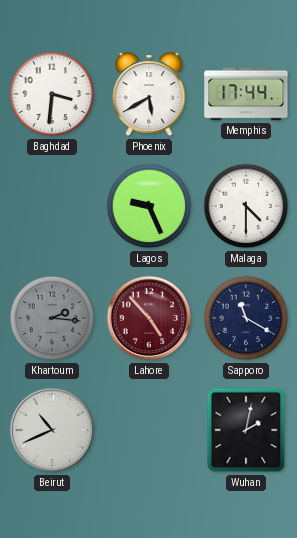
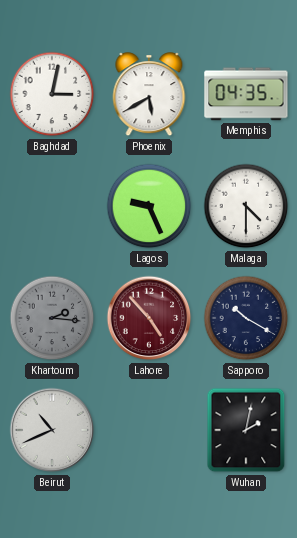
Baghdad: 3:31 -> 3:02
Memphis: 17:44 -> 04:35
Sapporo: 11:20 -> 10:20
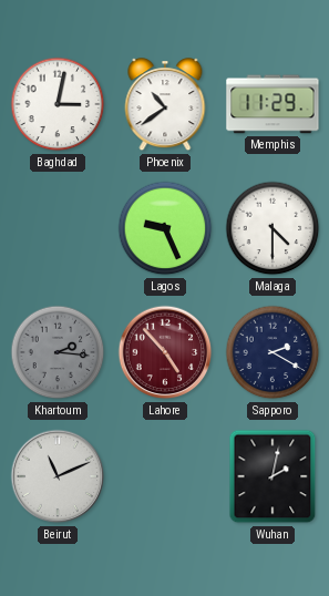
Phoenix: 5:40 -> 10:39
Memphis: 04:35 -> 11:29
Sapporo: 10:20 -> 2:20
Beirut: 10:41 -> 11:11
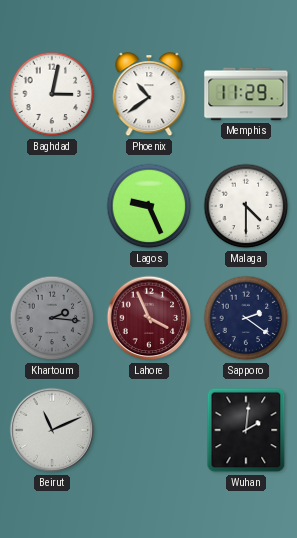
Lahore: 4:53 -> 3:56
Sapporo: 2:20 -> 2:21
Wuhan: 2:02 -> 2:01
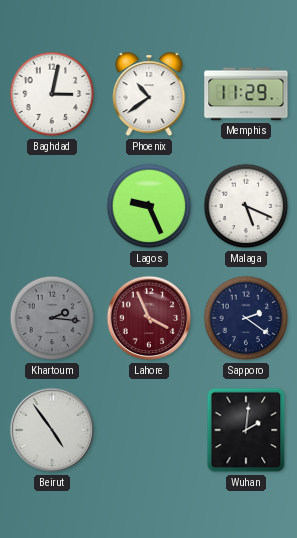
Malaga: 4:30 -> 5:19
Beirut: 11:11 -> 4:54
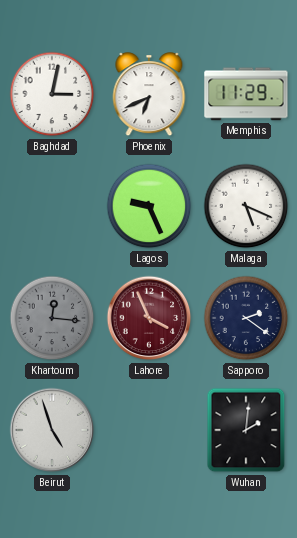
Phoenix: 10:39 -> 6:41
Khartoum: 2:16 -> 12:16
Beirut: 4:54 -> 4:57
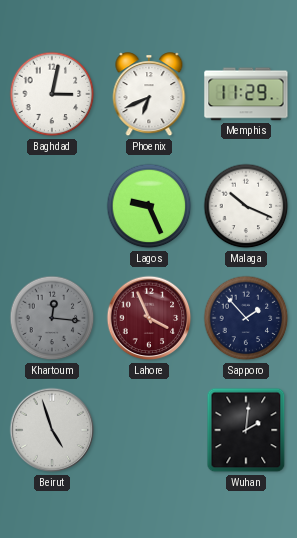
Malaga: 5:19 -> 10:19
Sapporo: 2:21 -> 1:53
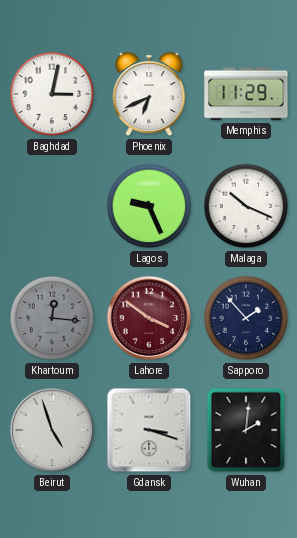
Lahore: 3:56 -> 3:51
Gdansk: none -> 3:18
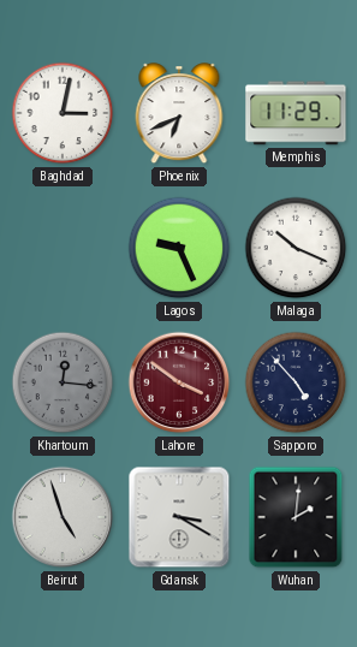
Sapporo: 1:53 -> 4:53
Gdansk: 3:18 -> 3:20
